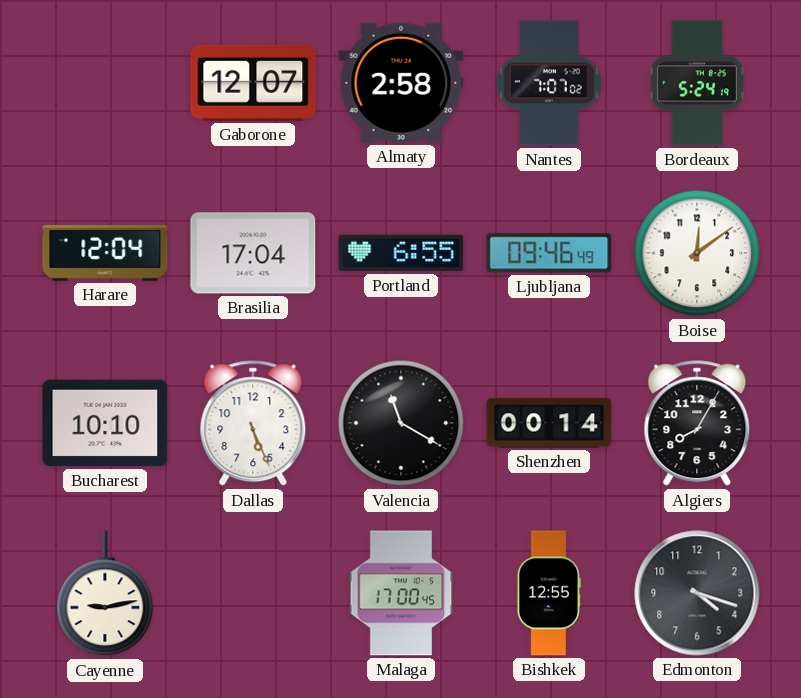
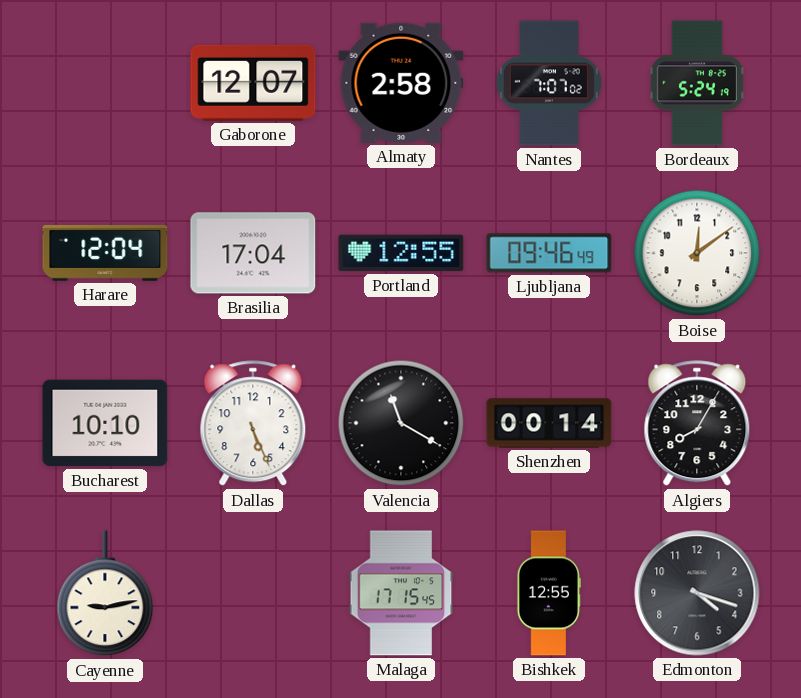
Portland: 6:55 -> 12:55
Malaga: 17:00 -> 17:15
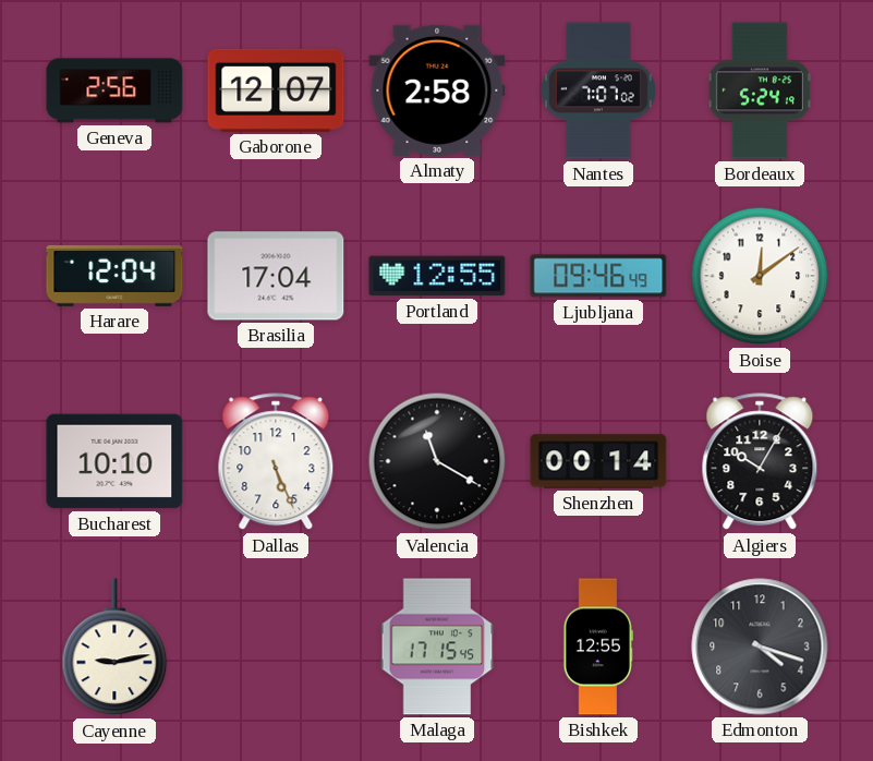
Geneva: none -> 2:56
Algiers: 8:05 -> 10:05
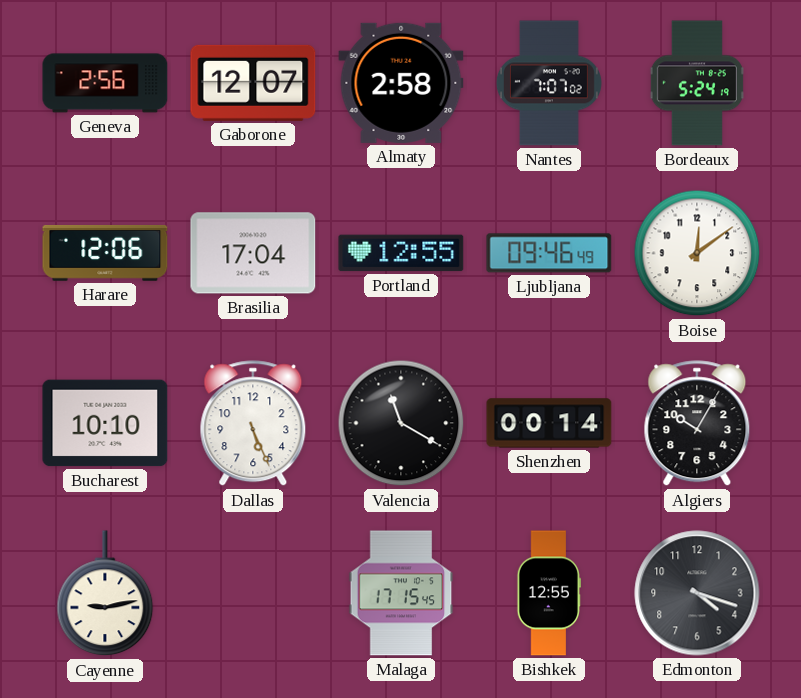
Harare: 12:04 -> 12:06
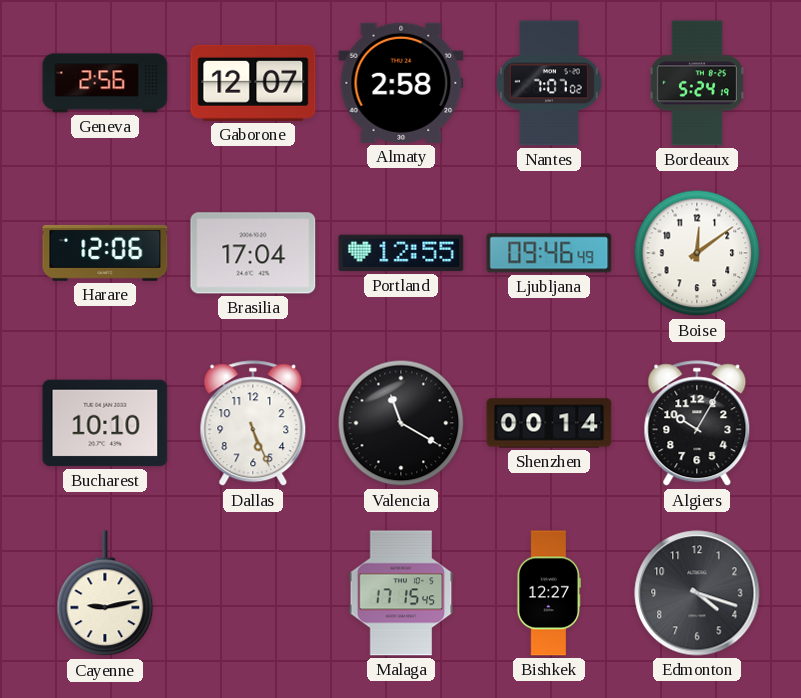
Bishkek: 12:55 -> 12:27
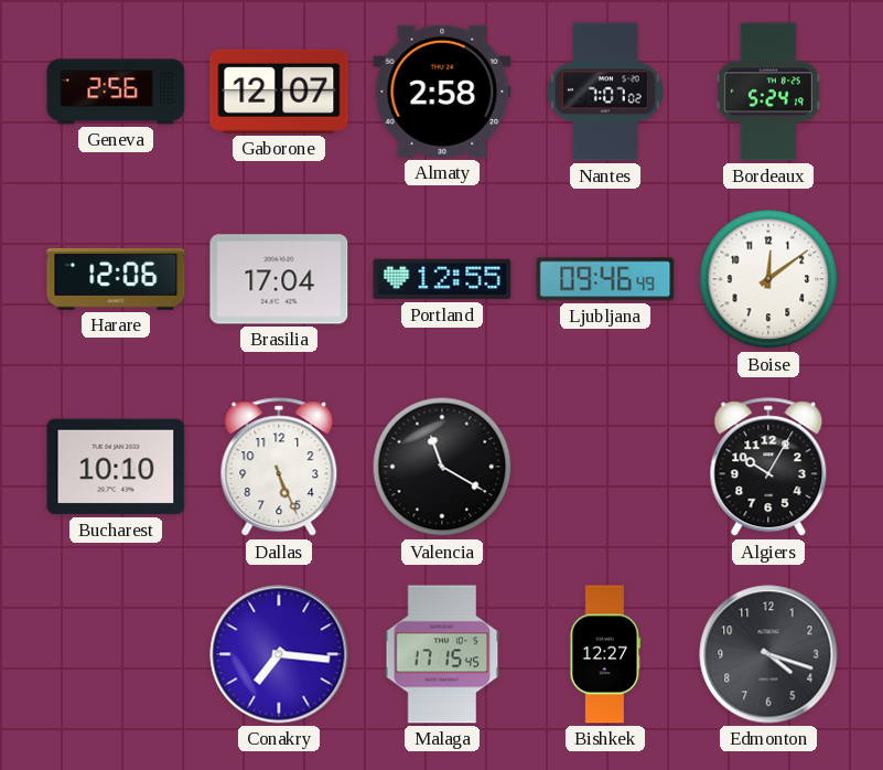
Shenzhen: 00:14 -> none
Cayenne: 9:13 -> none
Conakry: none -> 7:16
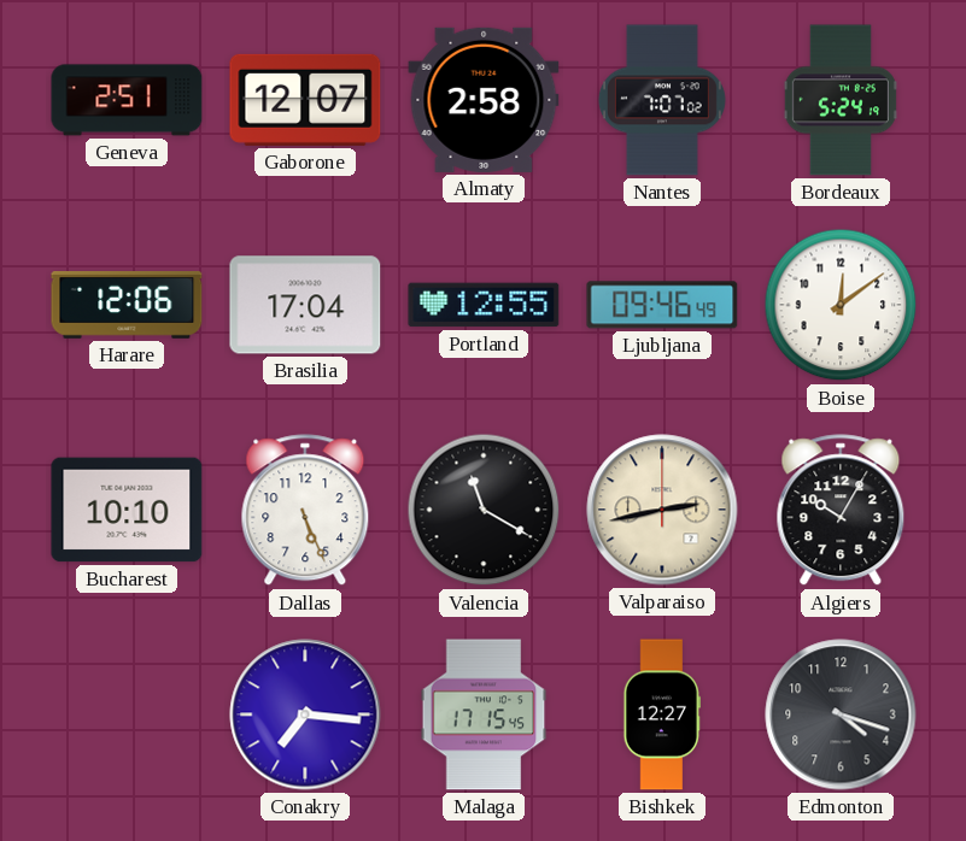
Geneva: 2:56 -> 2:51
Valparaiso: none -> 2:43
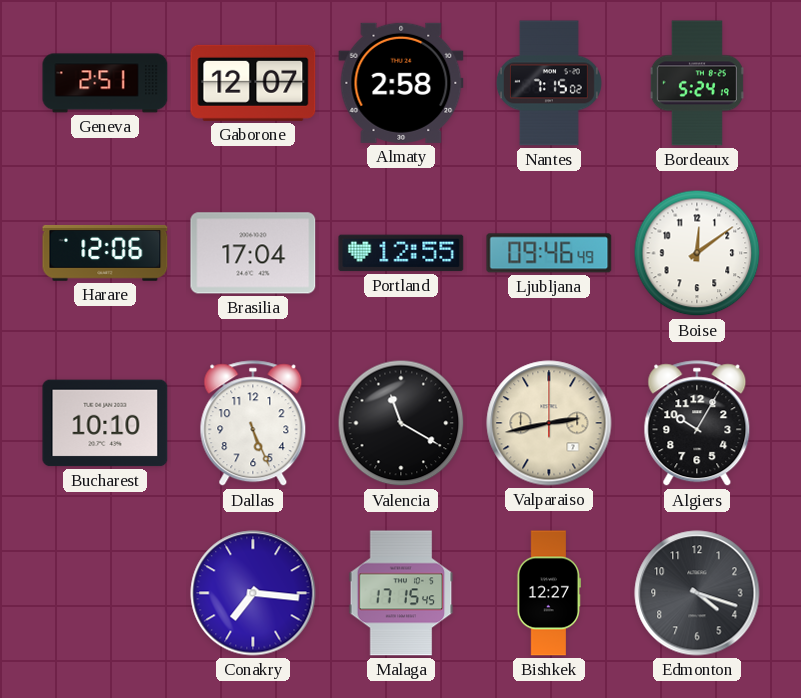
Nantes: 7:07 -> 7:15
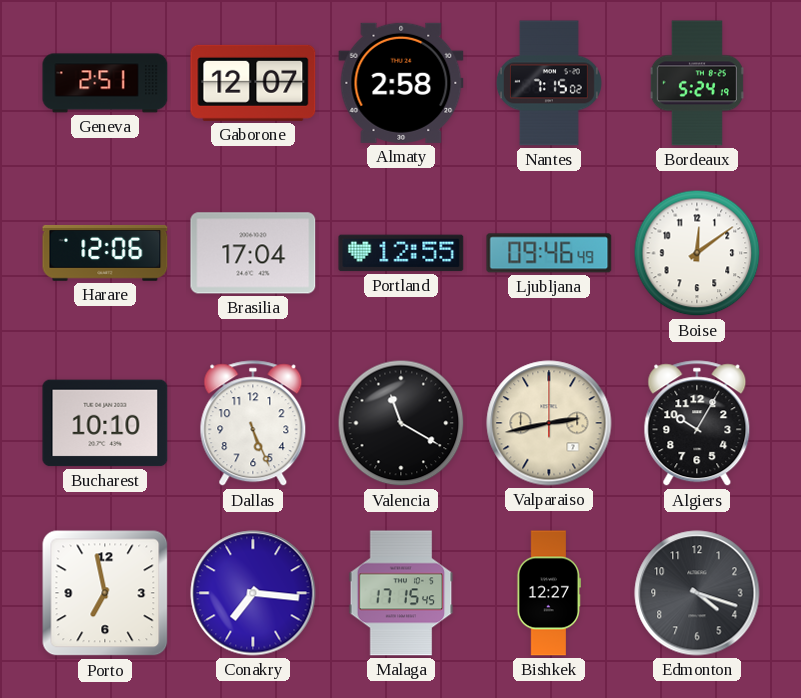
Porto: none -> 6:58
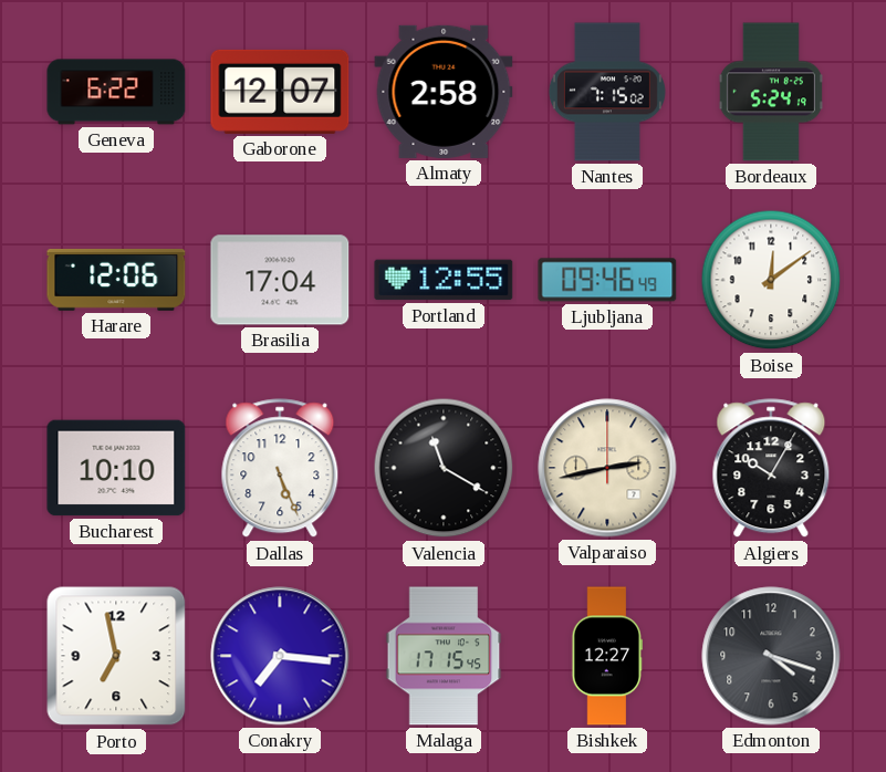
Geneva: 2:51 -> 6:22
